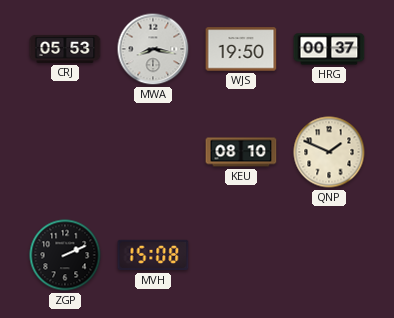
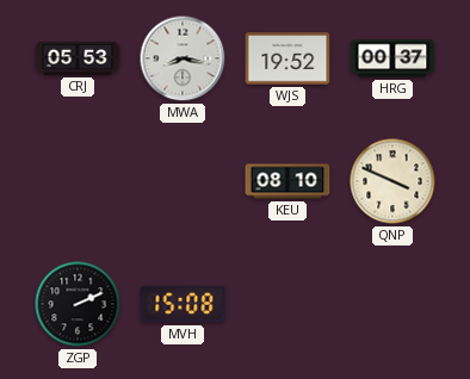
WJS: 19:50 -> 19:52
QNP: 1:49 -> 3:49
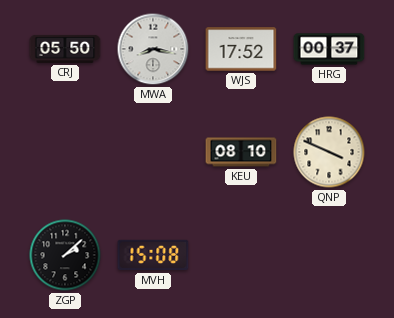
CRJ: 05:53 -> 05:50
WJS: 19:52 -> 17:52
ZGP: 2:11 -> 2:08
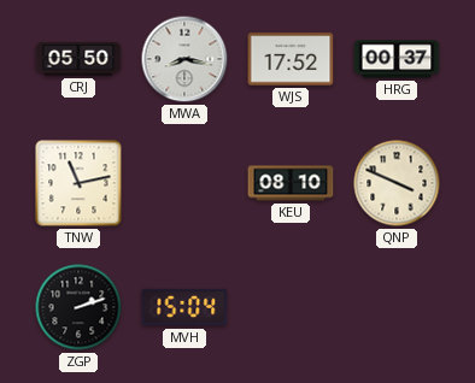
TNW: none -> 11:13
ZGP: 2:08 -> 2:12
MVH: 15:08 -> 15:04
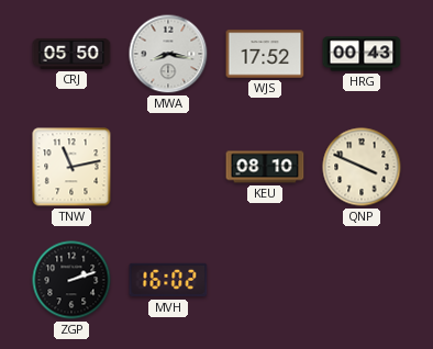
HRG: 00:37 -> 00:43
MVH: 15:04 -> 16:02
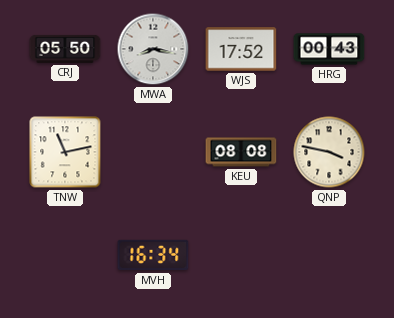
KEU: 08:10 -> 08:08
QNP: 3:49 -> 3:47
ZGP: 2:12 -> none
MVH: 16:02 -> 16:34
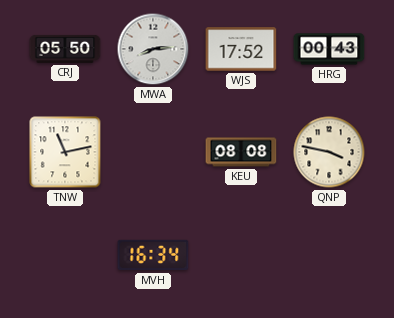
MWA: 8:17 -> 8:14
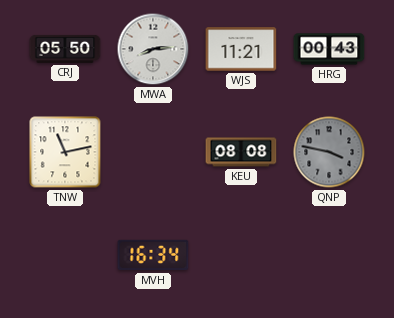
WJS: 17:52 -> 11:21
QNP dial: cream -> grey
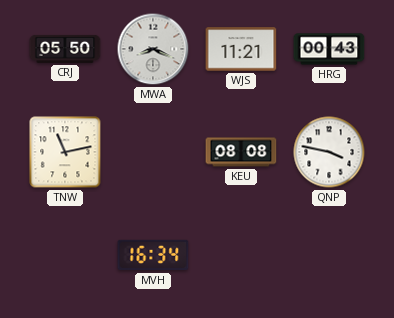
MWA: 8:14 -> 8:19
QNP dial: grey -> white
